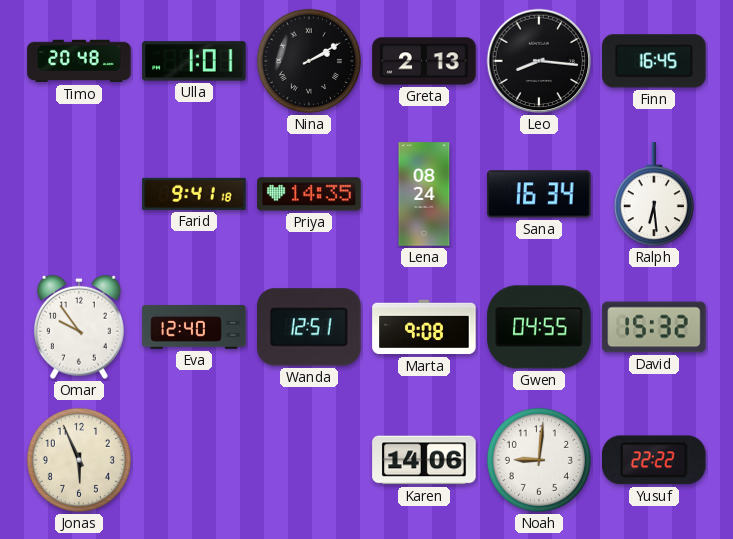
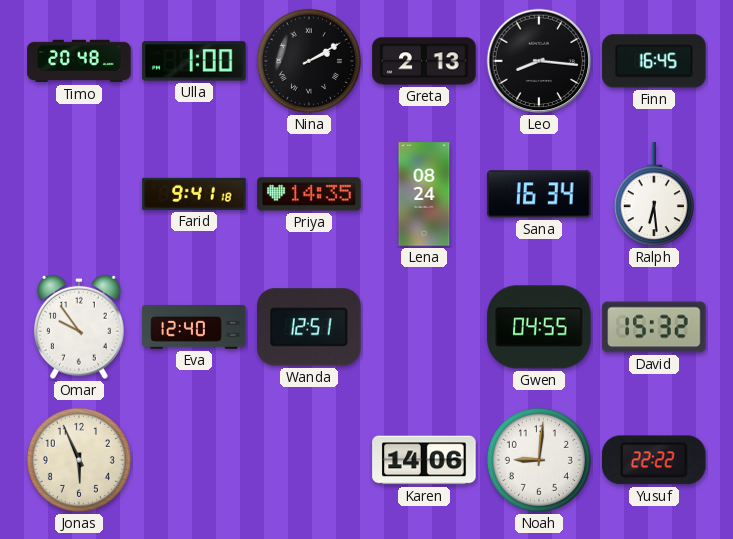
Ulla: 1:01 -> 1:00
Marta: 9:08 -> none
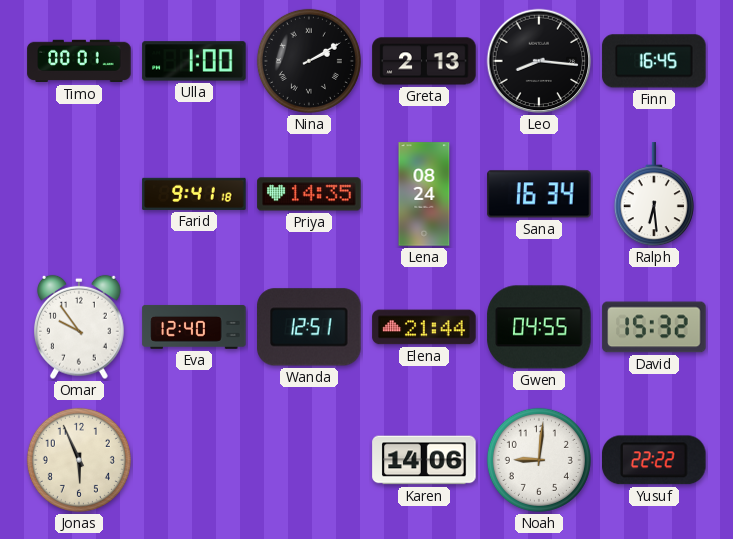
Timo: 20:48 -> 00:01
Elena: none -> 21:44
